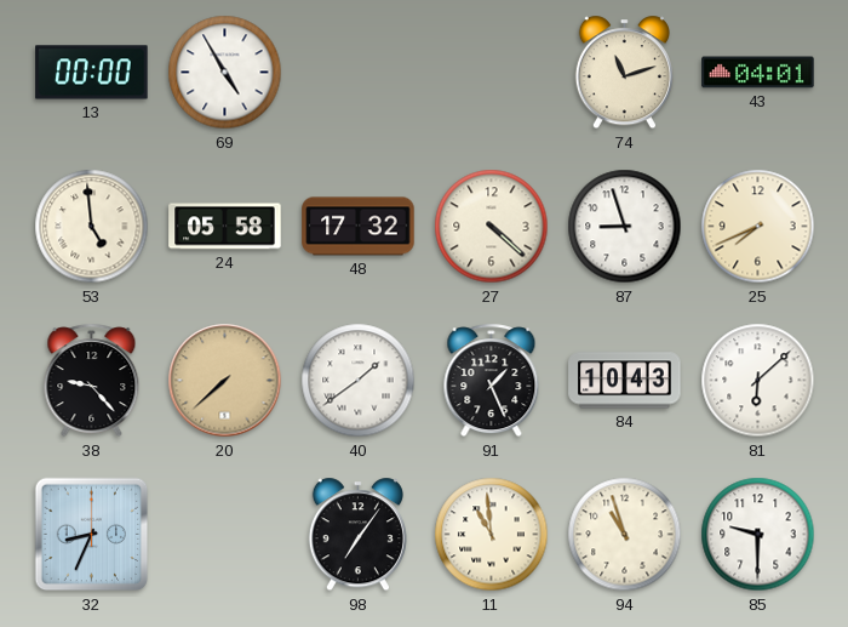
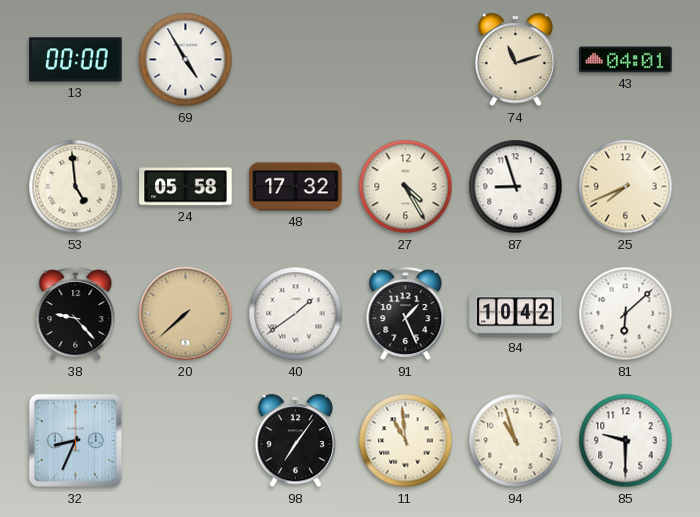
27: 4:22 -> 4:25
84: 10:43 -> 10:42
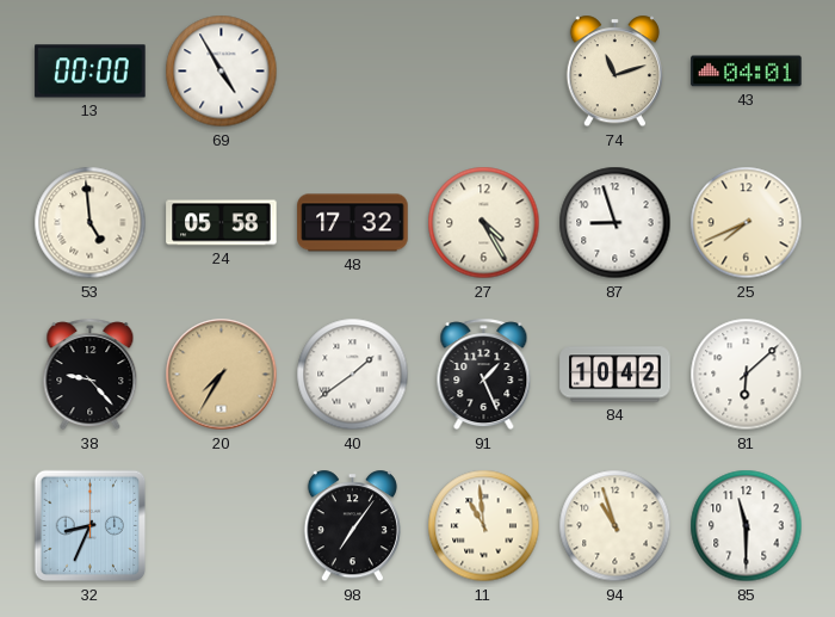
20: 7:38 -> 7:35
85: 9:30 -> 11:30
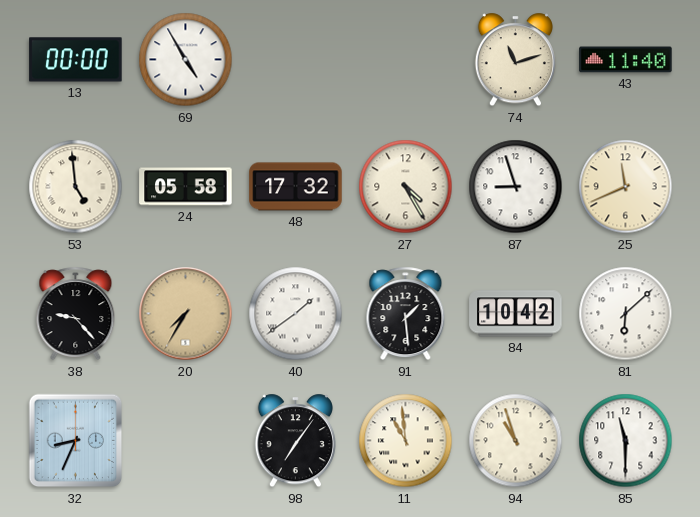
43: 04:01 -> 11:40
25: 7:41 -> 11:41
91: 1:26 -> 1:29
